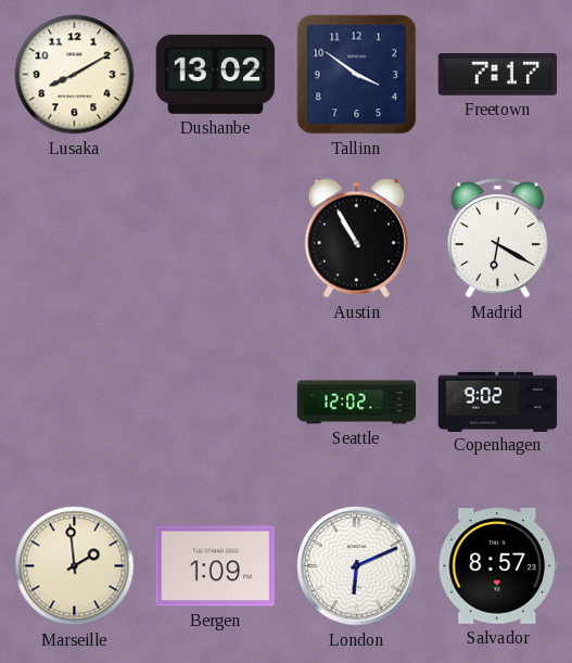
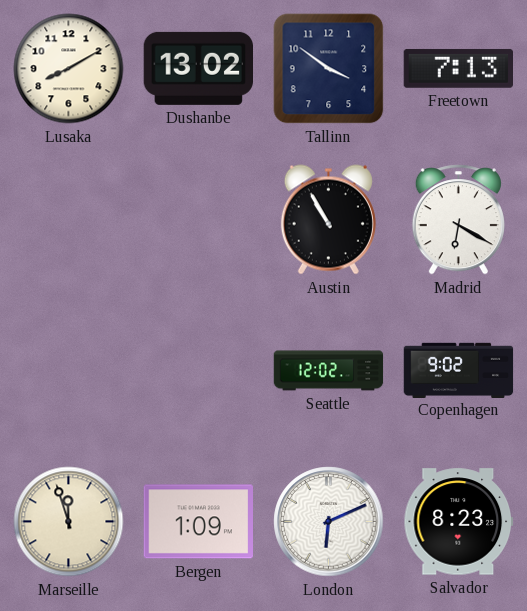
Freetown: 7:17 -> 7:13
Marseille: 1:59 -> 11:57
Salvador: 8:57 -> 8:23
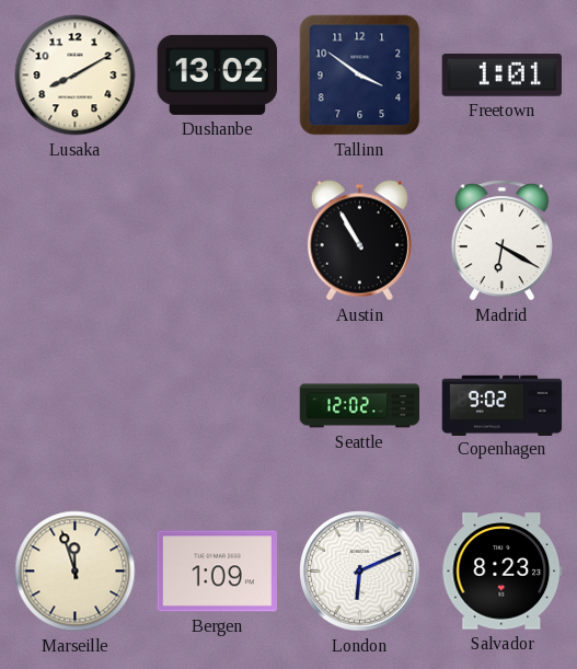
Freetown: 7:13 -> 1:01
